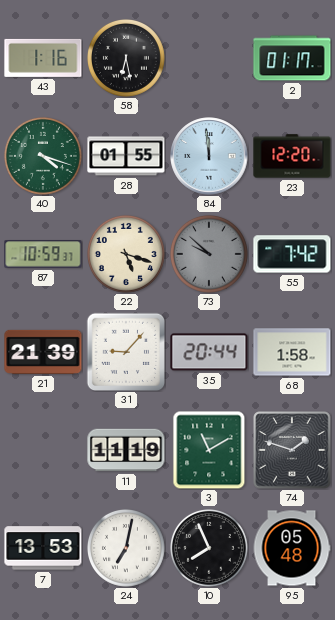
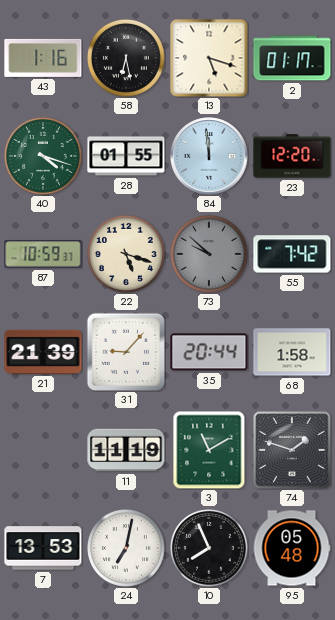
13: none -> 5:18
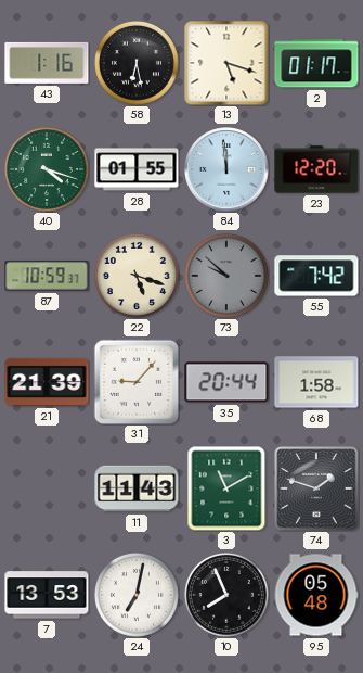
11: 11:19 -> 11:43
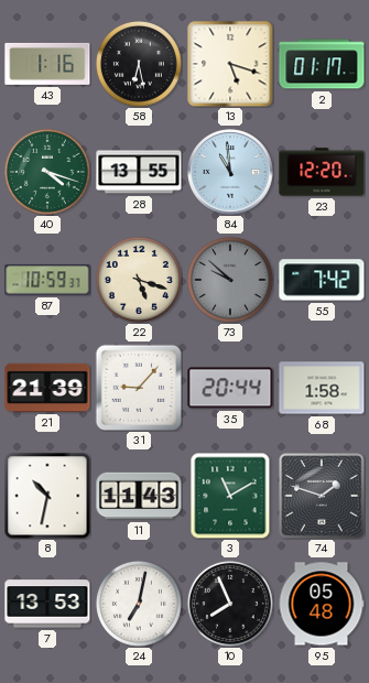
28: 01:55 -> 13:55
84: 11:59 -> 10:59
8: none -> 10:32
